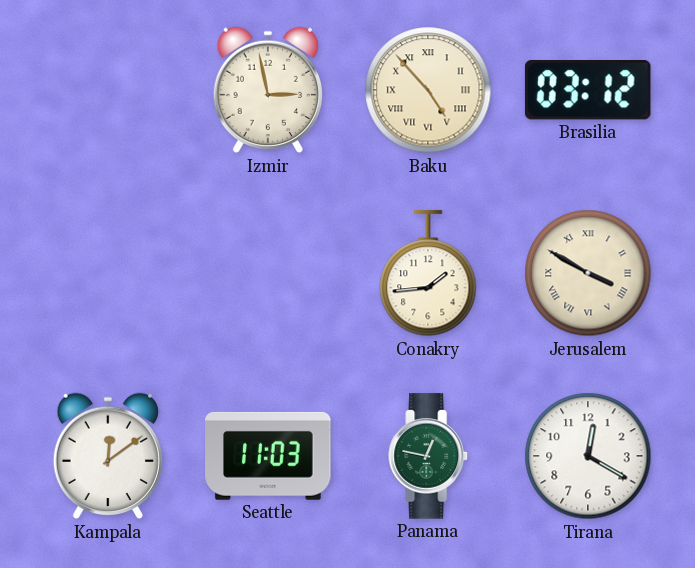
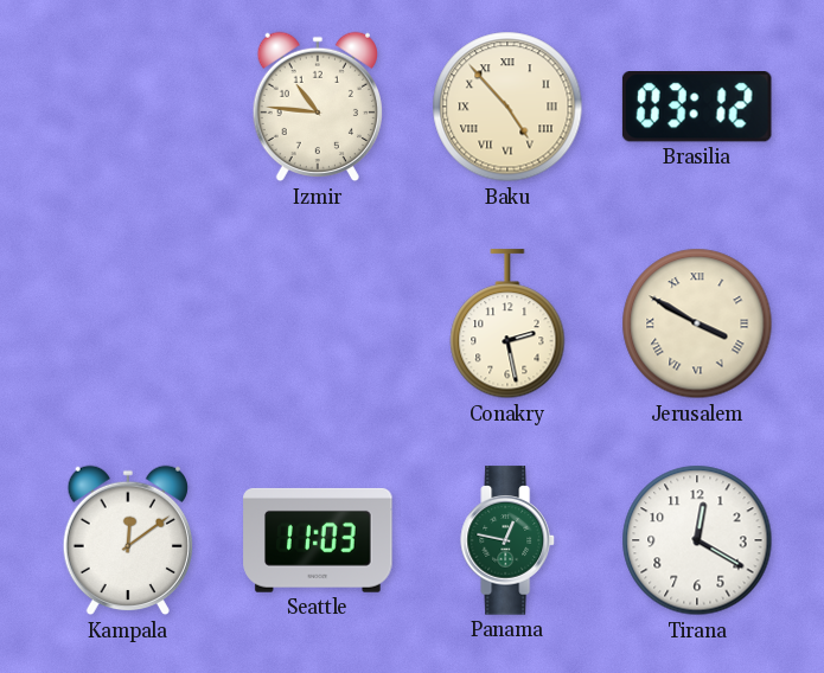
Izmir: 2:58 -> 10:46
Conakry: 1:44 -> 2:28
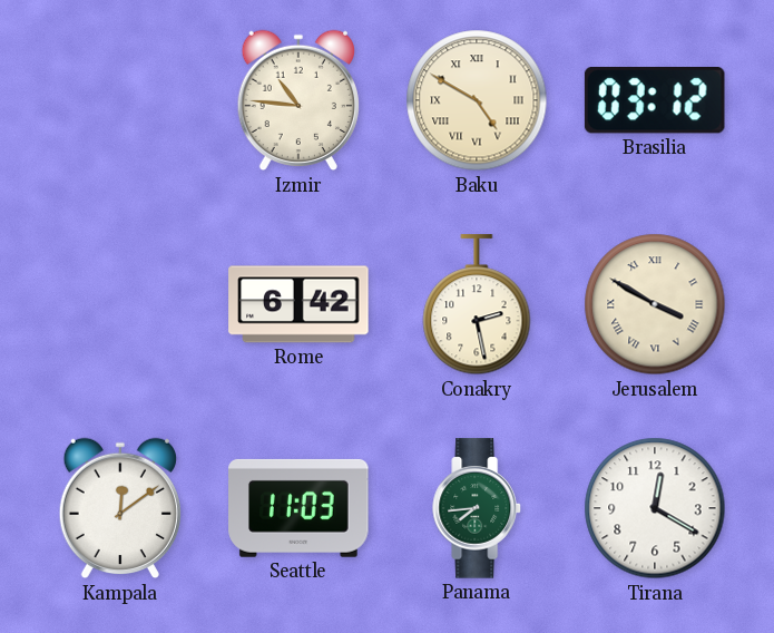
Baku: 4:53 -> 4:50
Rome: none -> 6:42
Panama: 12:47 -> 7:44
